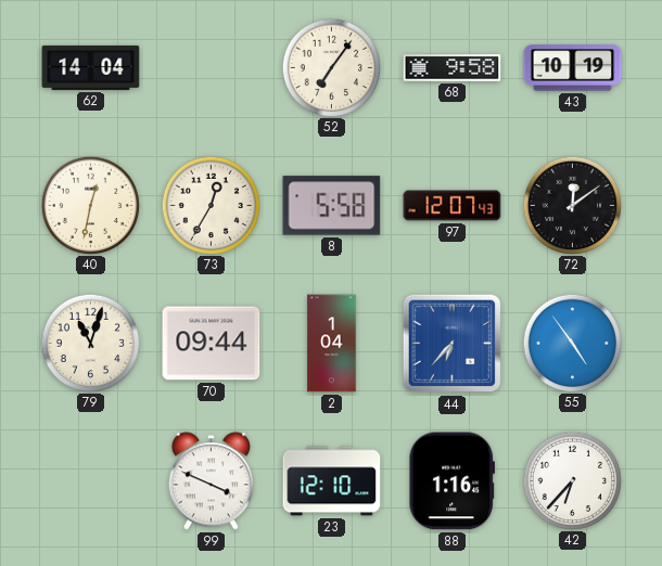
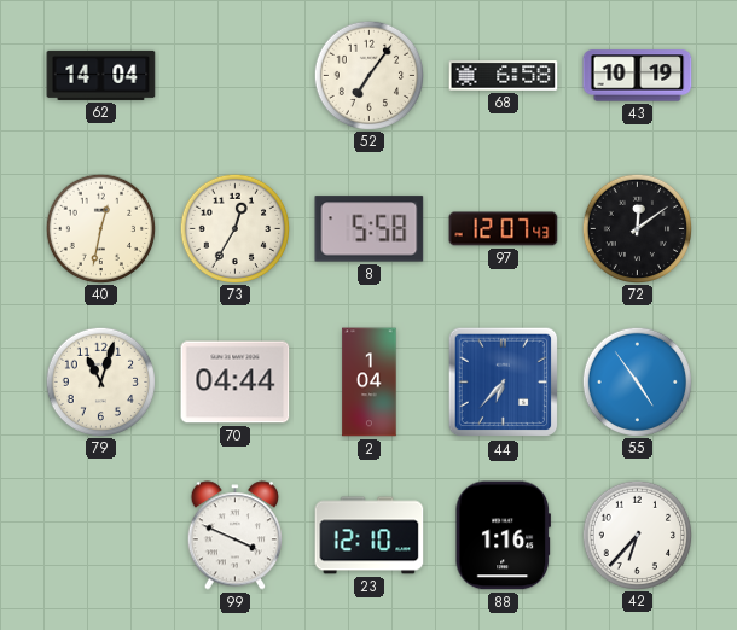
68: 9:58 -> 6:58
70: 09:44 -> 04:44
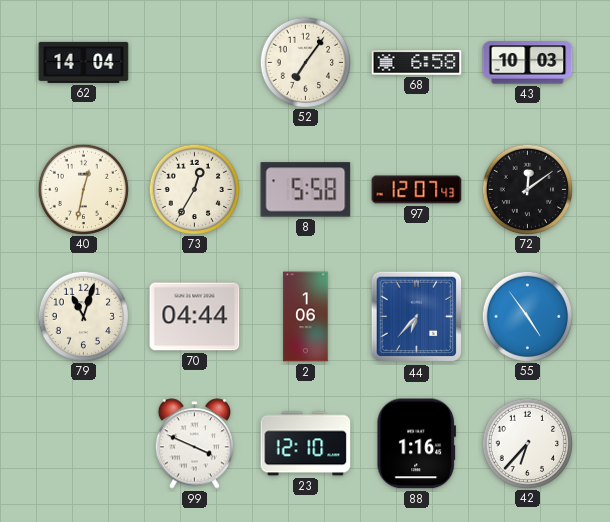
43: 10:19 -> 10:03
2: 1:04 -> 1:06
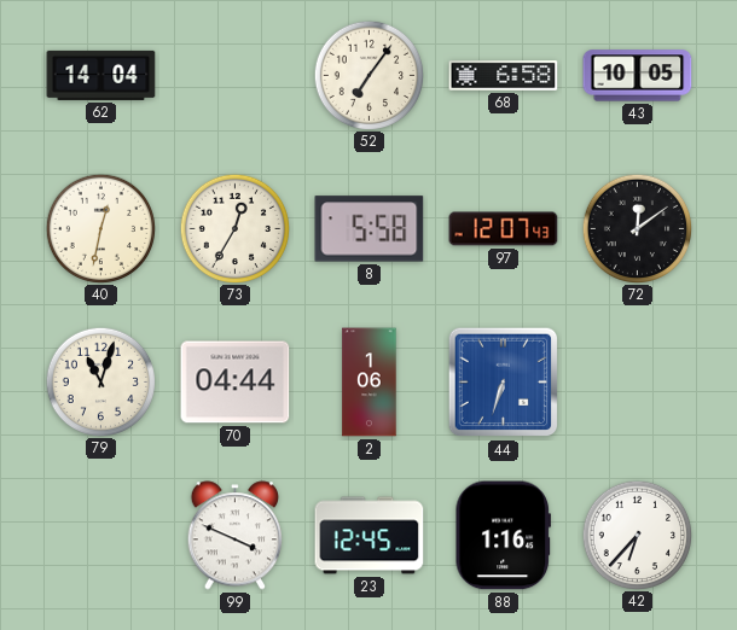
43: 10:03 -> 10:05
44: 6:37 -> 6:33
55: 4:54 -> none
23: 12:10 -> 12:45
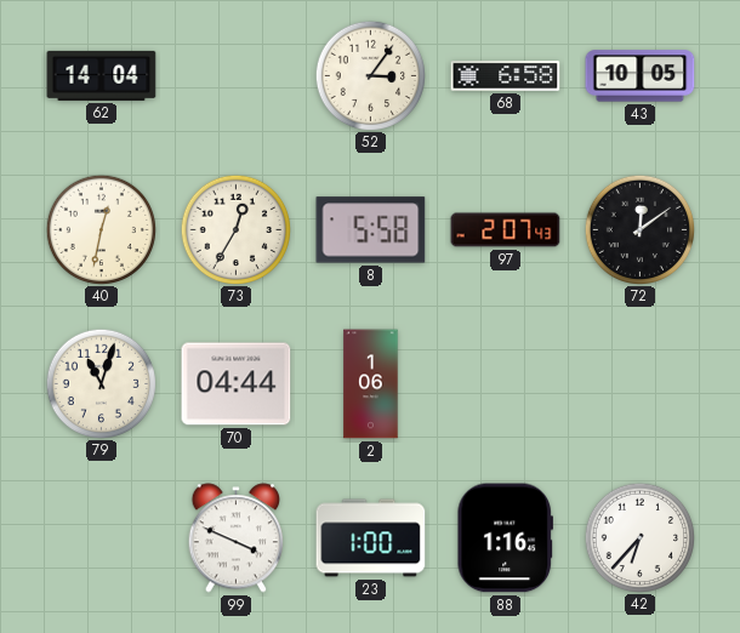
52: 7:06 -> 3:06
97: 12:07 -> 2:07
44: 6:33 -> none
23: 12:45 -> 1:00
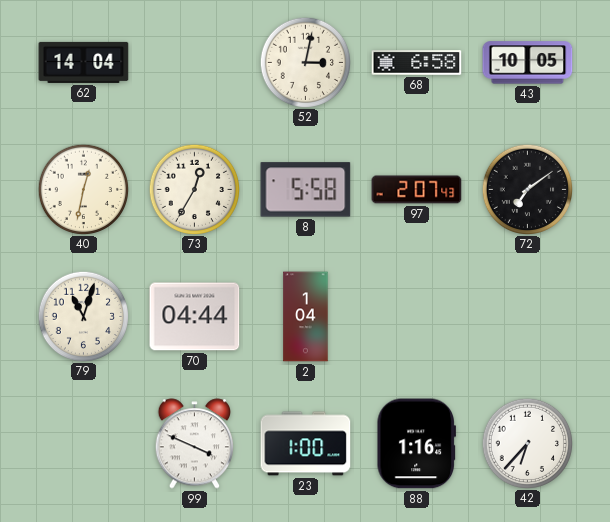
52: 3:06 -> 3:02
72: 12:09 -> 7:09
2: 1:06 -> 1:04
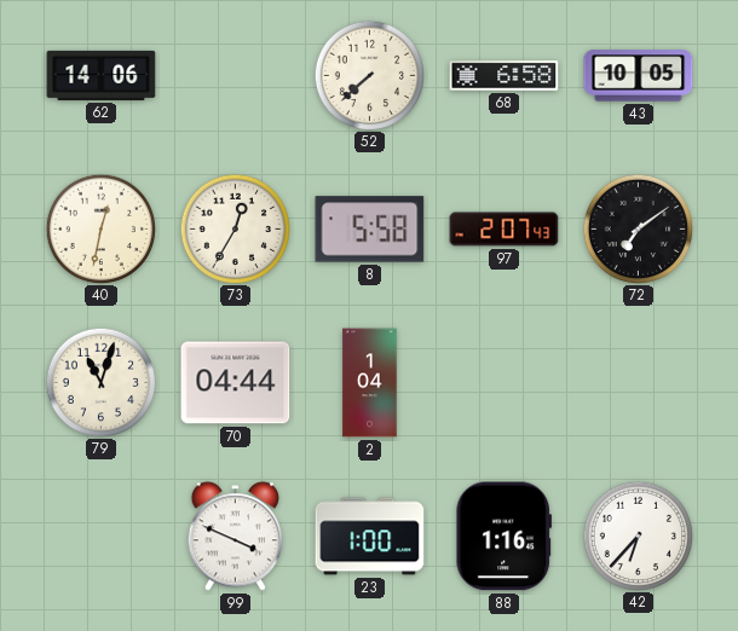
62: 14:04 -> 14:06
52: 3:02 -> 7:38
